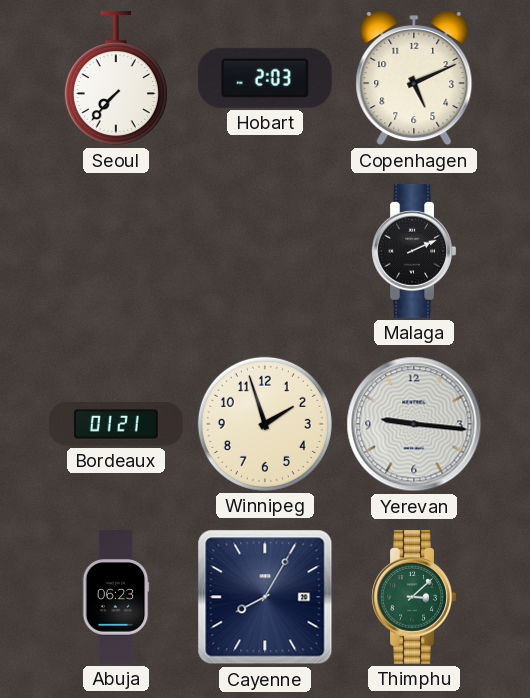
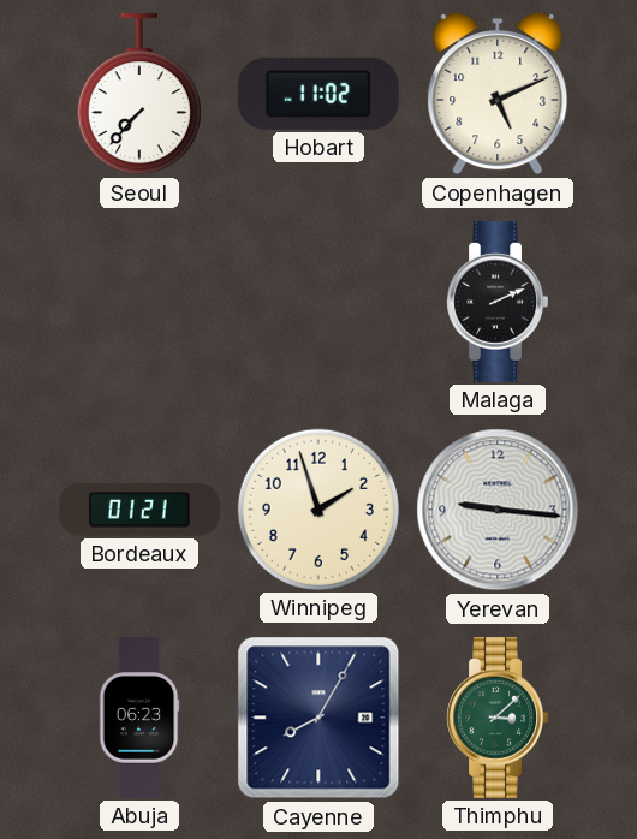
Hobart: 2:03 -> 11:02
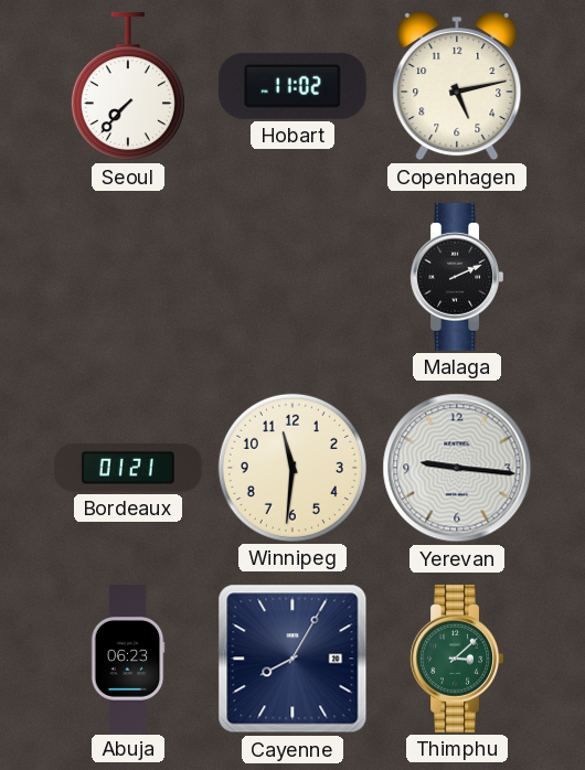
Copenhagen: 5:11 -> 5:13
Winnipeg: 1:57 -> 11:31
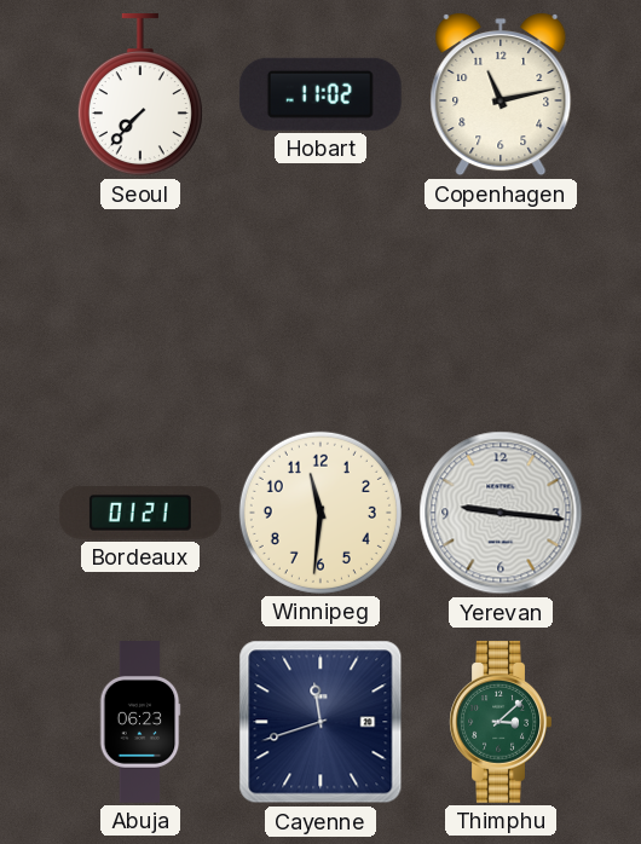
Copenhagen: 5:13 -> 11:13
Malaga: 2:11 -> none
Cayenne: 8:05 -> 11:42
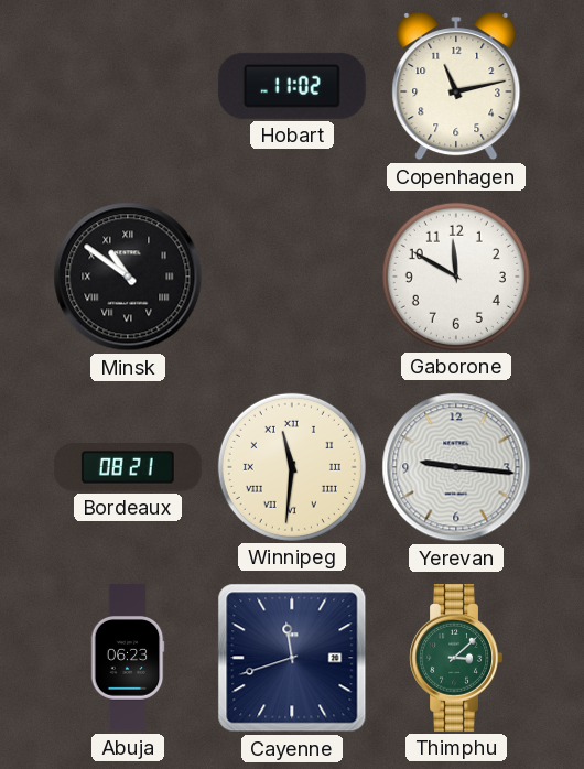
Seoul: 7:37 -> none
Minsk: none -> 10:51
Gaborone: none -> 11:50
Bordeaux: 01:21 -> 08:21
Winnipeg numerals: Arabic -> Roman
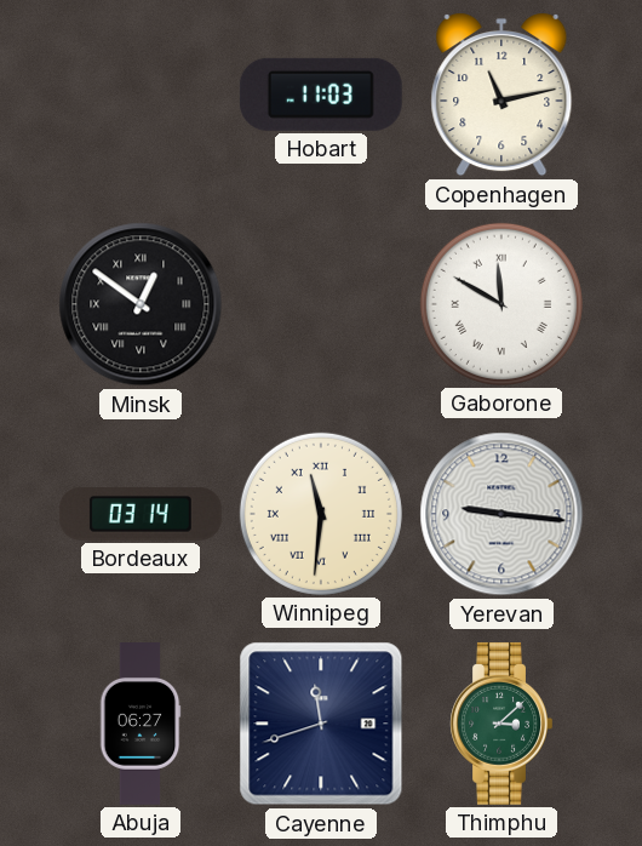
Hobart: 11:02 -> 11:03
Minsk: 10:51 -> 12:51
Gaborone numerals: Arabic -> Roman
Bordeaux: 08:21 -> 03:14
Abuja: 06:23 -> 06:27
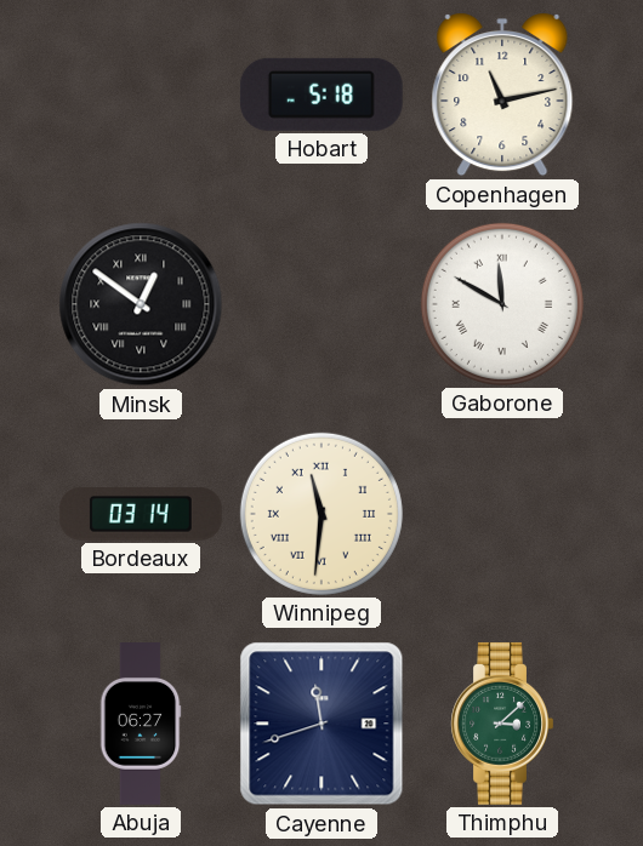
Hobart: 11:03 -> 5:18
Yerevan: 9:16 -> none
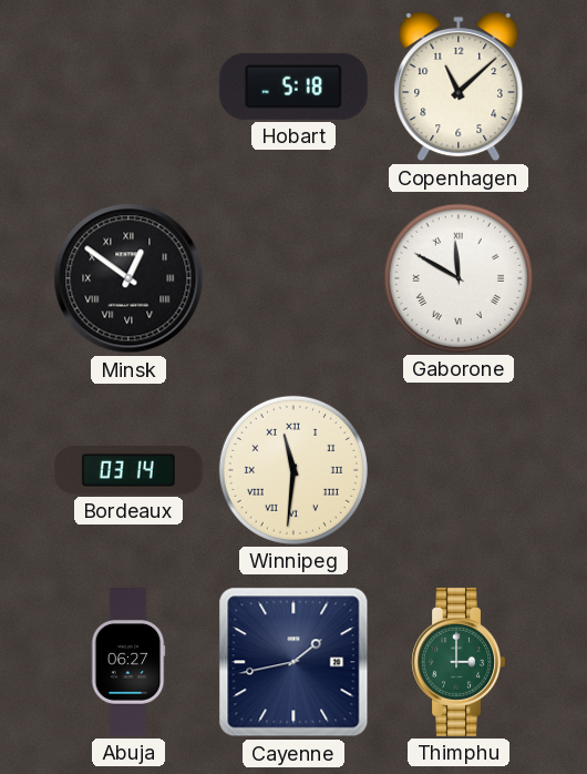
Copenhagen: 11:13 -> 11:08
Cayenne: 11:42 -> 1:43
Thimphu: 3:08 -> 3:00
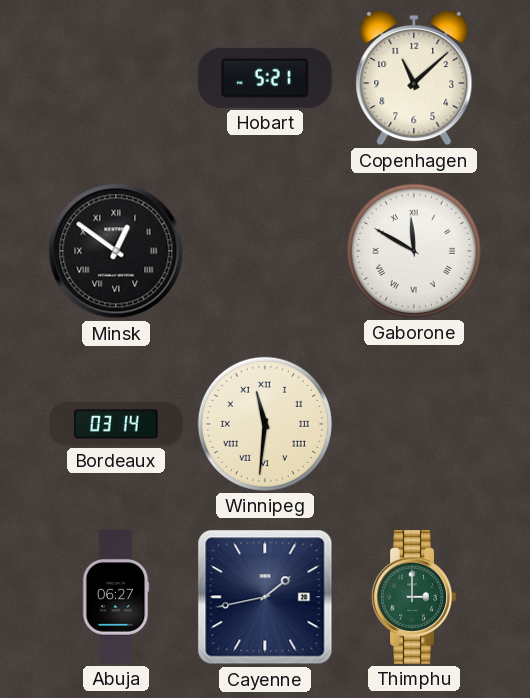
Hobart: 5:18 -> 5:21
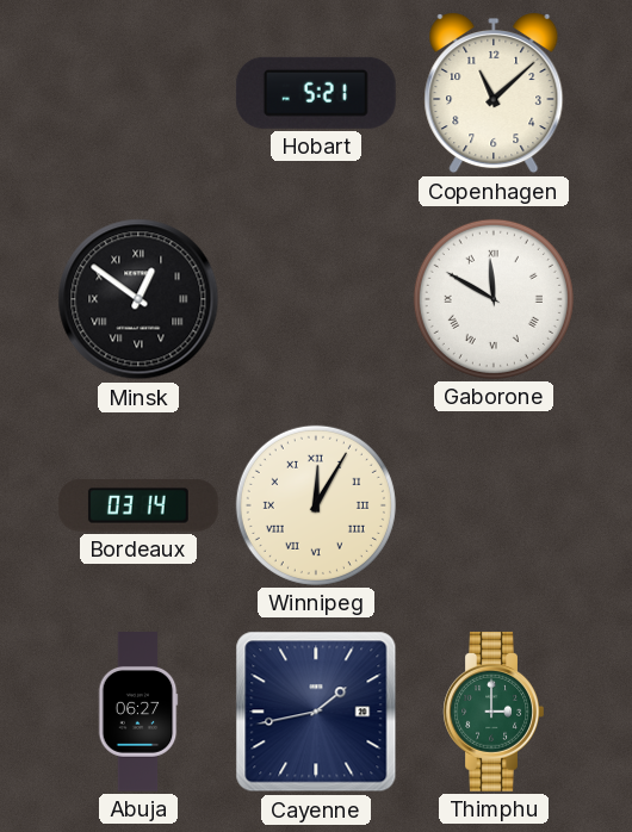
Winnipeg: 11:31 -> 12:05
